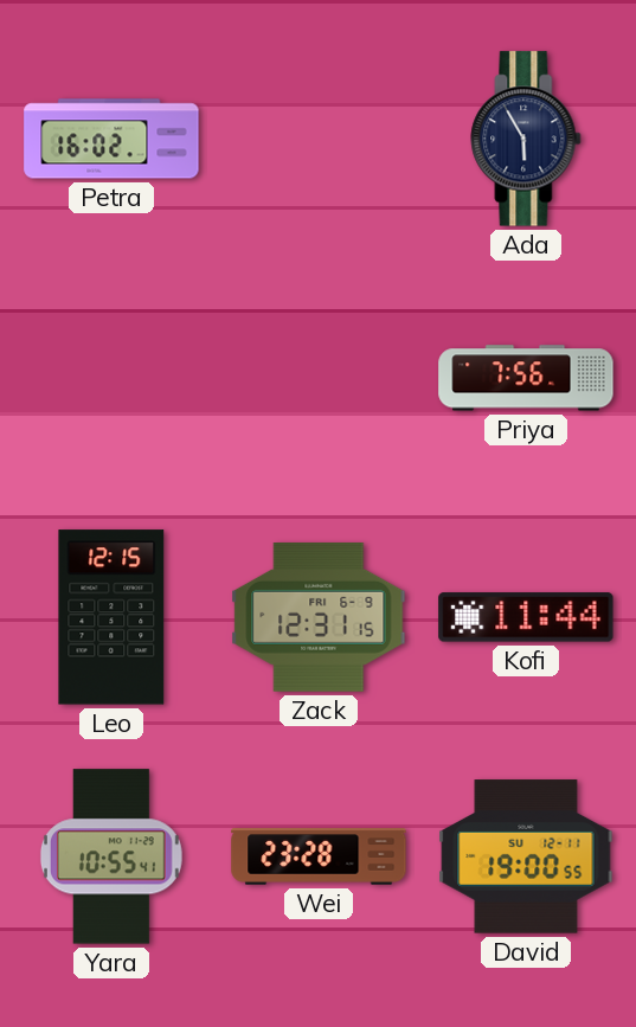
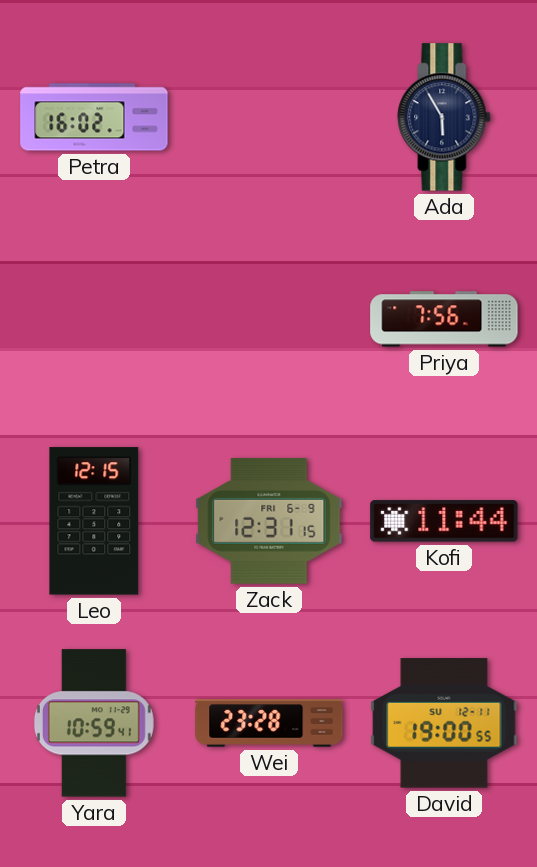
Yara: 10:55 -> 10:59
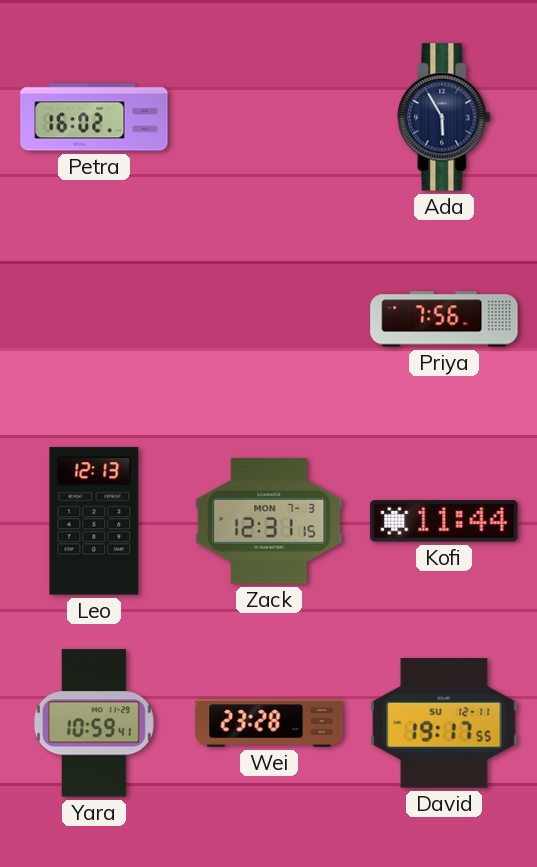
Leo: 12:15 -> 12:13
Zack date: FRI 6-9 -> MON 7-3
David: 19:00 -> 19:17
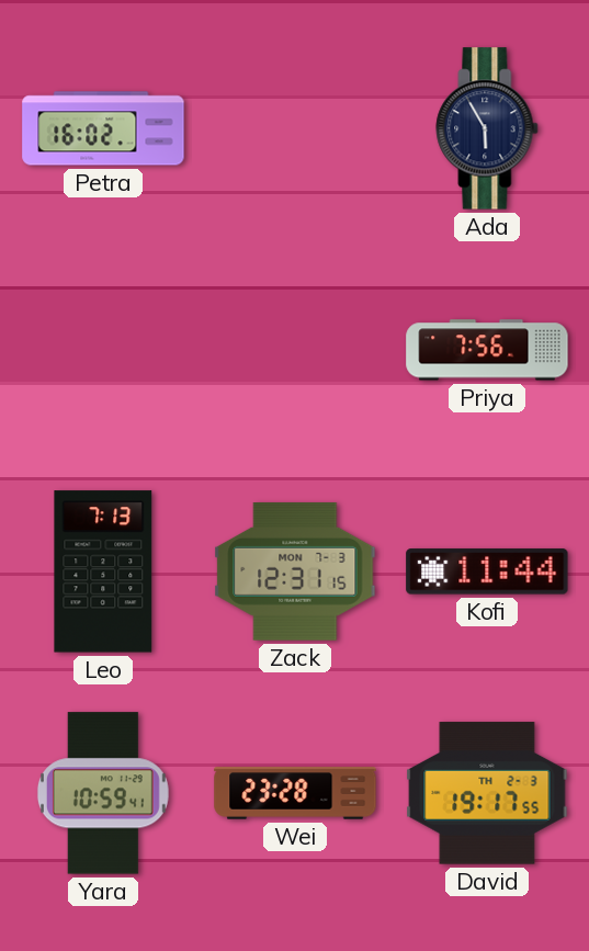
Leo: 12:13 -> 7:13
David date: SU 12-11 -> TH 2-3
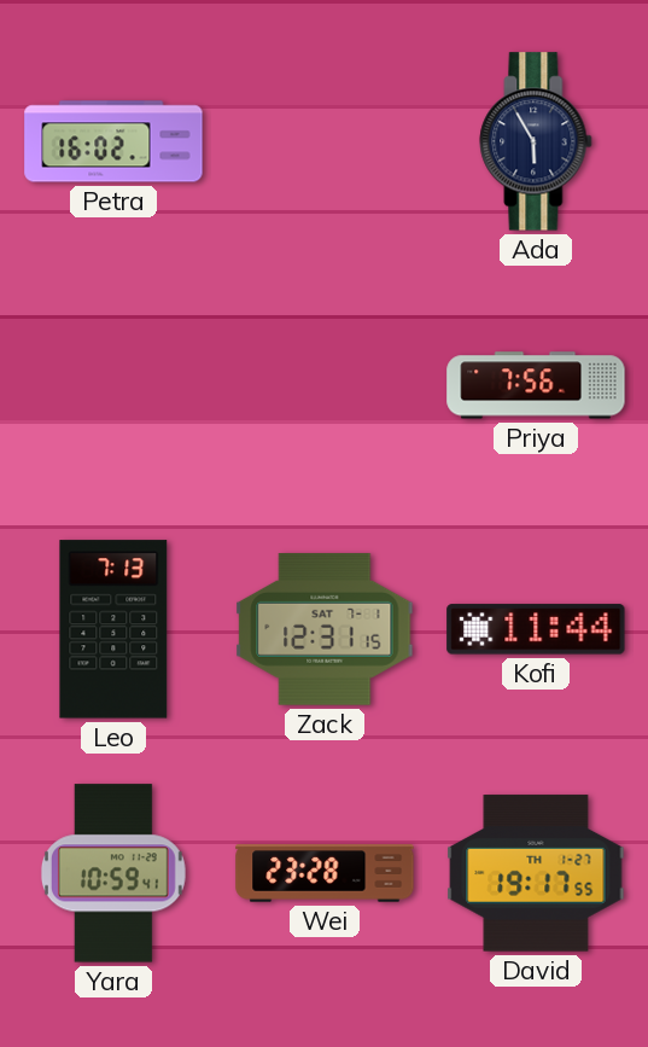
Zack date: MON 7-3 -> SAT 7-1
David date: TH 2-3 -> TH 1-27
